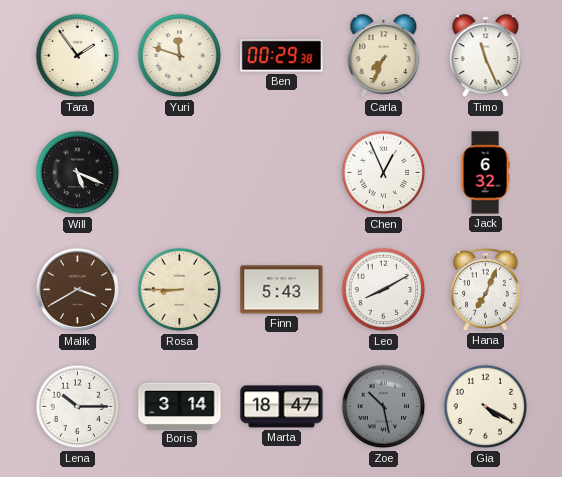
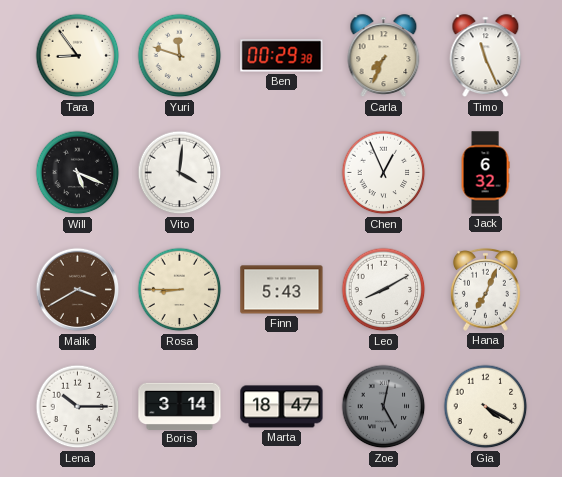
Tara: 1:54 -> 8:54
Vito: none -> 4:01
Zoe: 10:28 -> 5:02
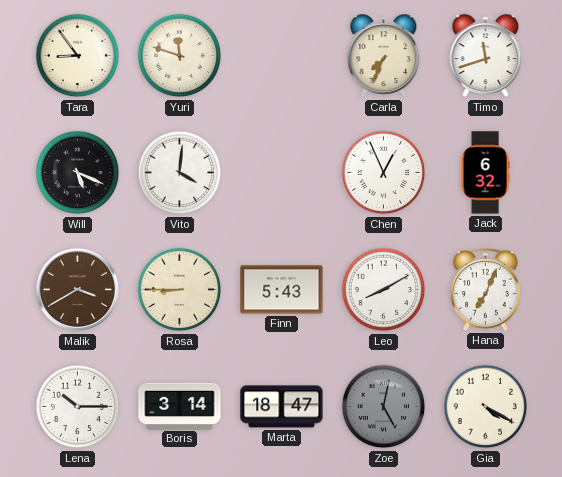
Ben: 00:29 -> none
Timo: 11:26 -> 11:42
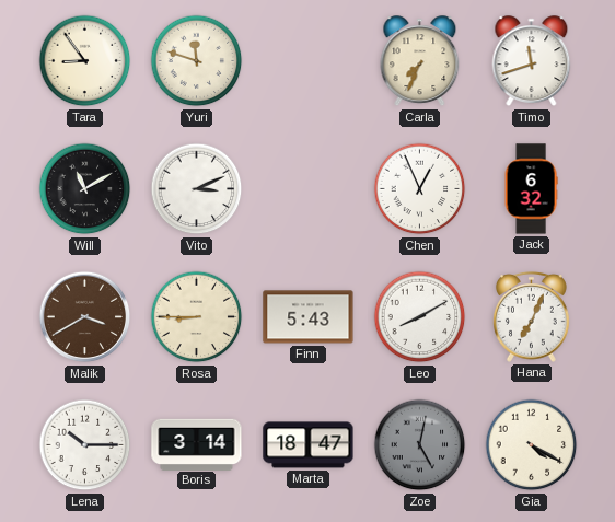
Will: 5:19 -> 11:10
Vito: 4:01 -> 3:11
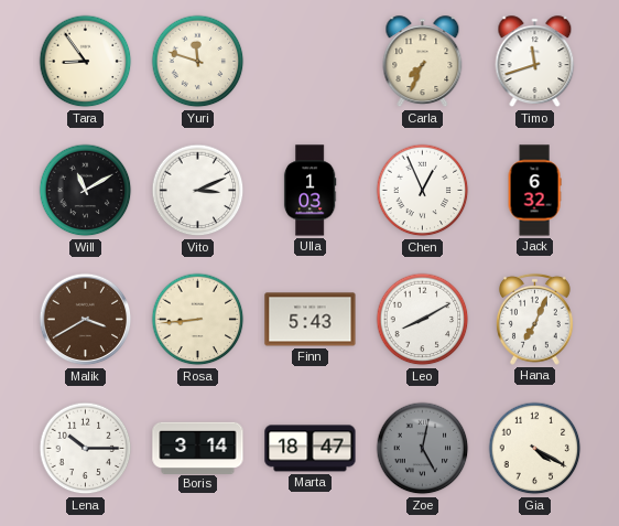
Ulla: none -> 1:03
Rosa: 8:45 -> 8:44
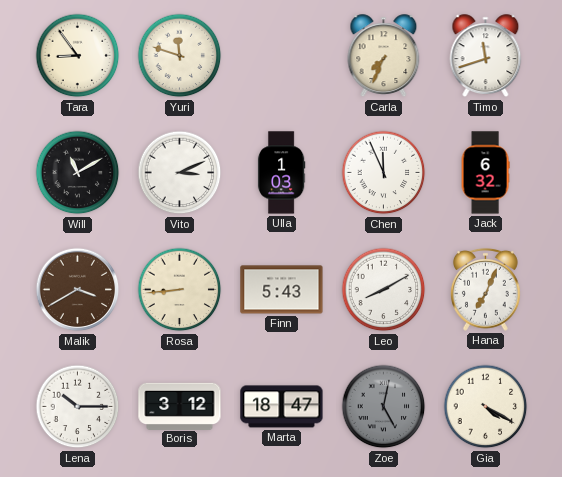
Chen: 12:56 -> 11:56
Boris: 3:14 -> 3:12
